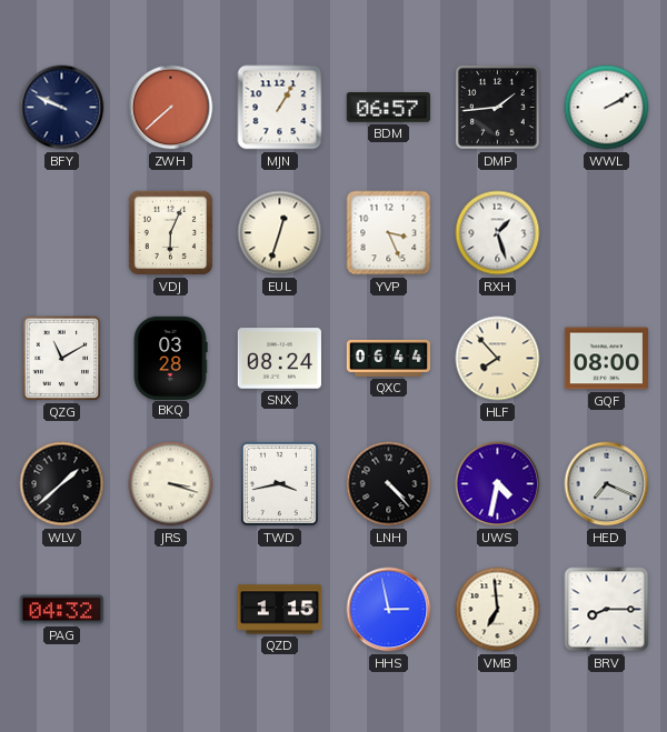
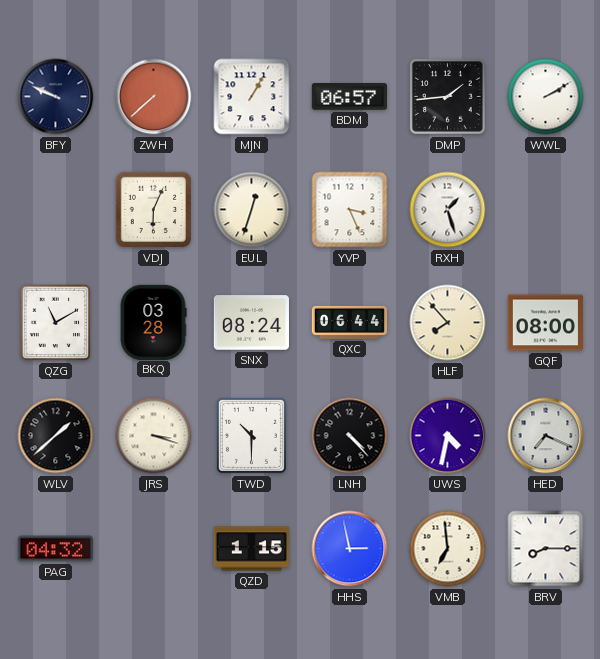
TWD: 3:43 -> 10:30
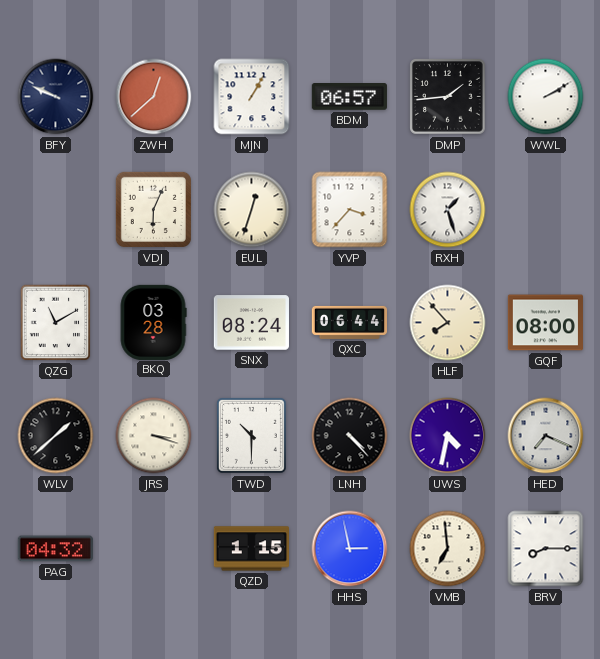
ZWH: 7:38 -> 12:38
YVP: 3:26 -> 3:37
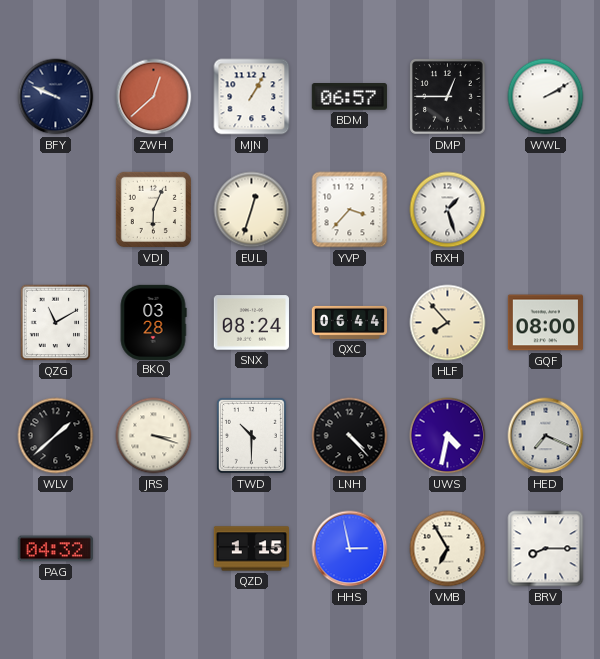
DMP: 1:44 -> 12:45
VMB: 6:59 -> 6:55
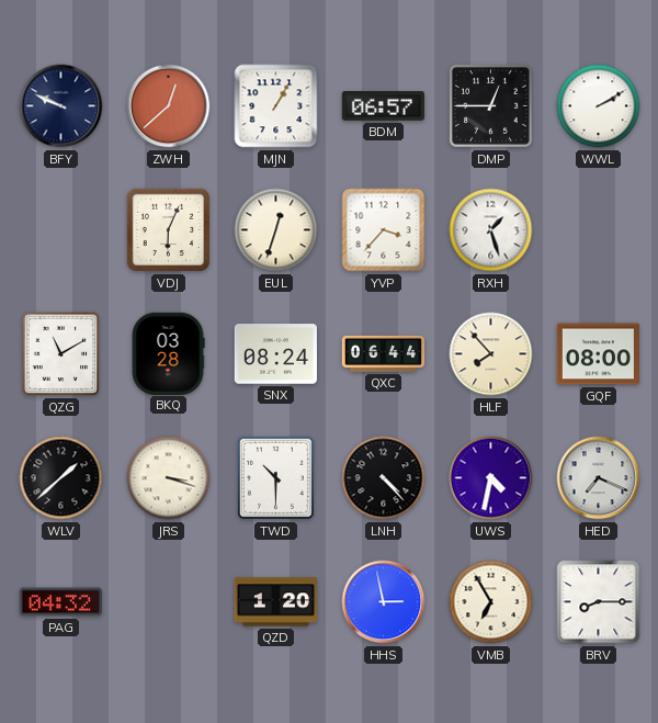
QZD: 1:15 -> 1:20
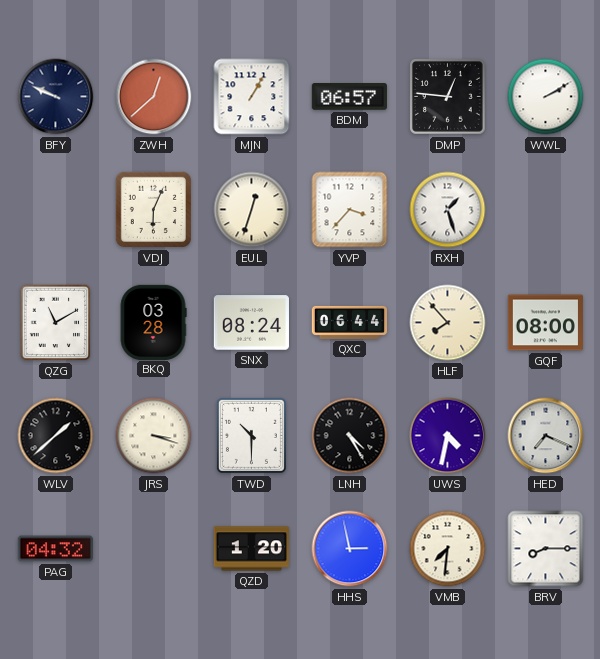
DMP: 12:45 -> 12:46
LNH: 4:23 -> 4:25
VMB: 6:55 -> 7:31
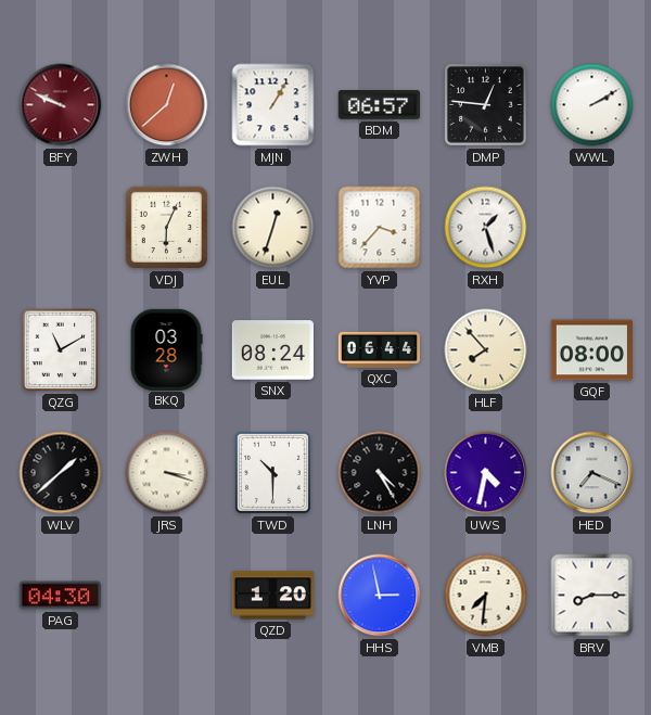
BFY dial: navy -> burgundy
PAG: 04:32 -> 04:30
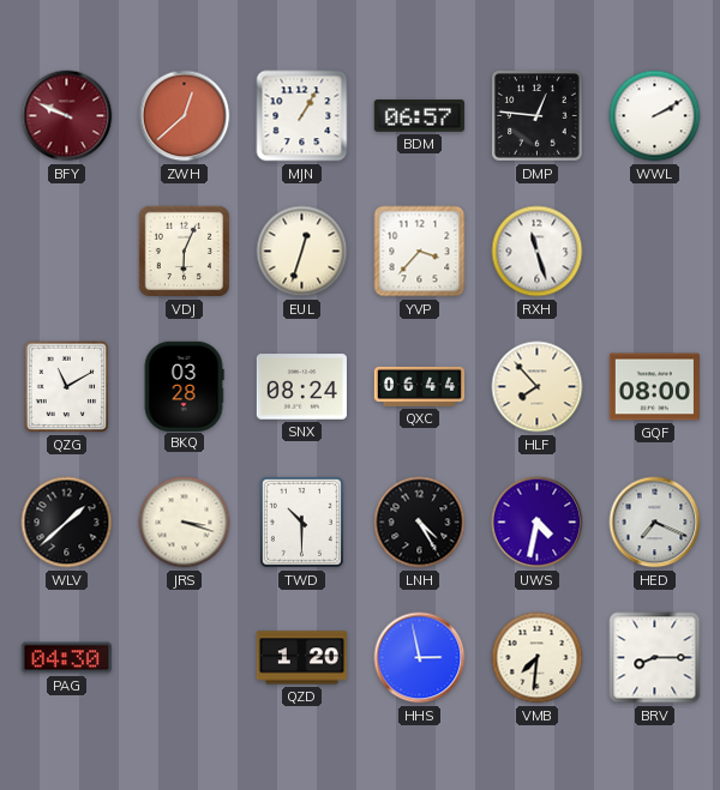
RXH: 1:27 -> 11:27
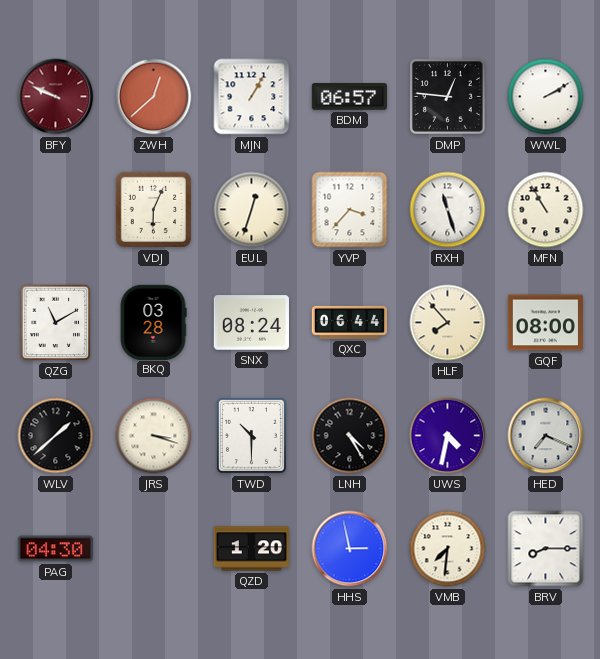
MFN: none -> 10:55
